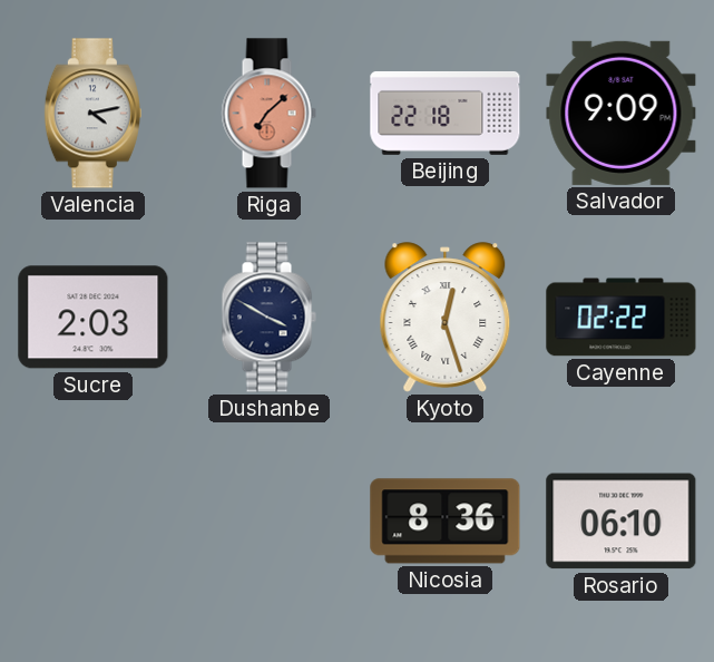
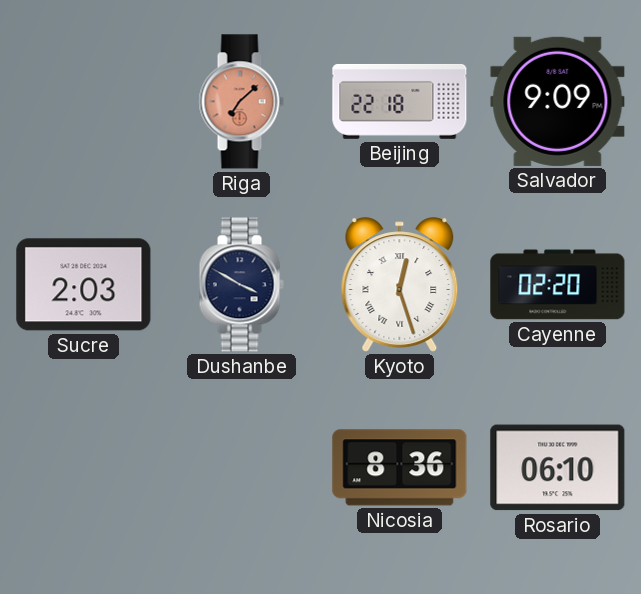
Valencia: 4:13 -> none
Cayenne: 02:22 -> 02:20
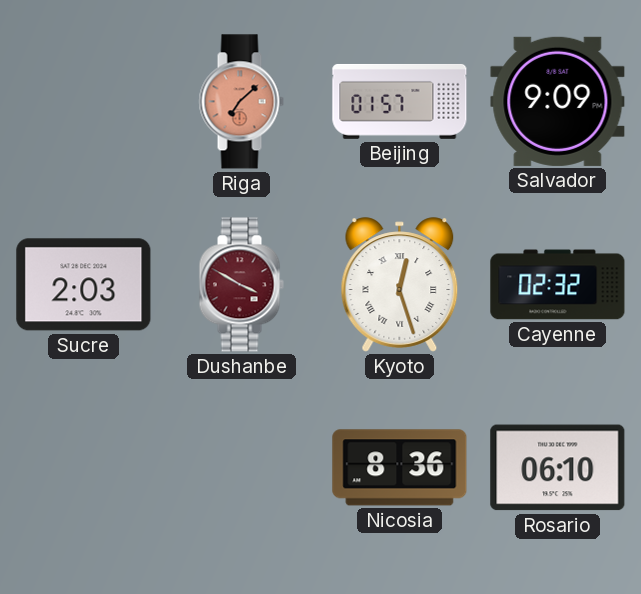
Beijing: 22:18 -> 01:57
Dushanbe dial: navy -> burgundy
Cayenne: 02:20 -> 02:32
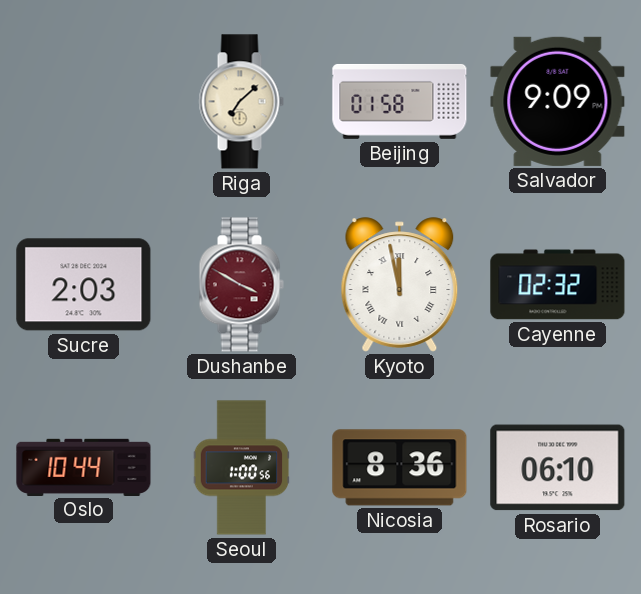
Riga dial: salmon -> cream
Beijing: 01:57 -> 01:58
Kyoto: 12:27 -> 11:58
Oslo: none -> 10:44
Seoul: none -> 1:00
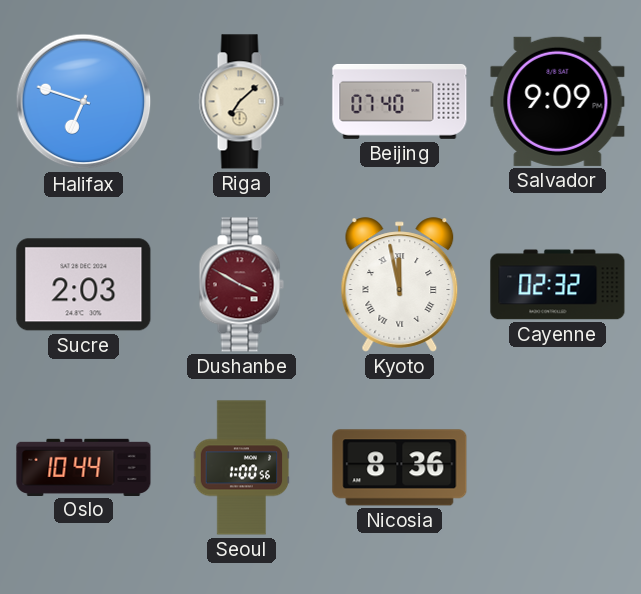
Halifax: none -> 6:48
Beijing: 01:58 -> 07:40
Rosario: 06:10 -> none
